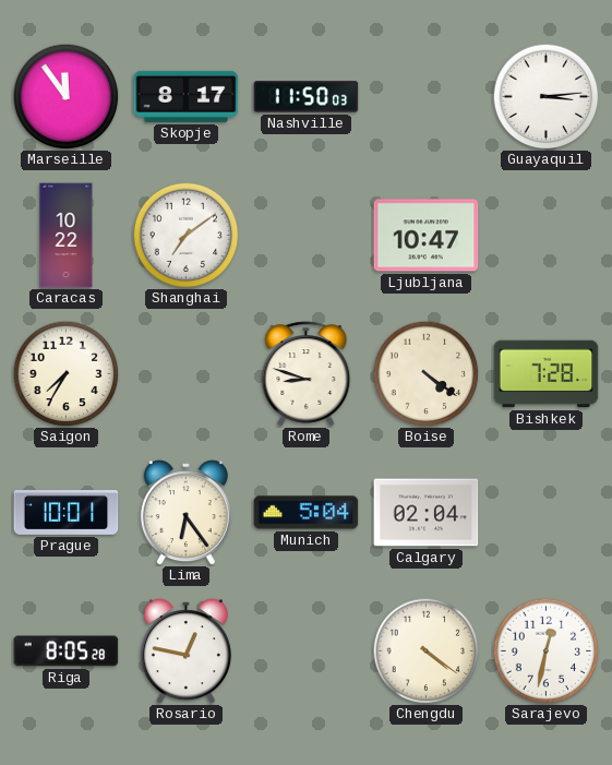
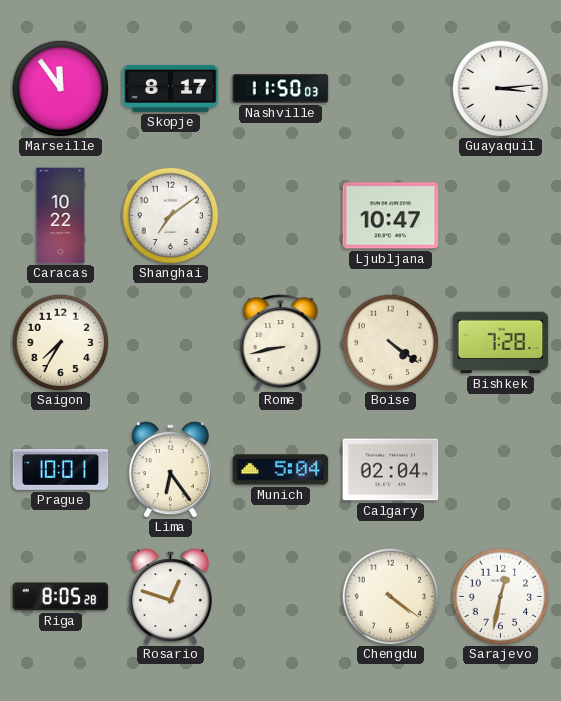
Rome: 8:48 -> 8:43
Rosario: 12:47 -> 12:48
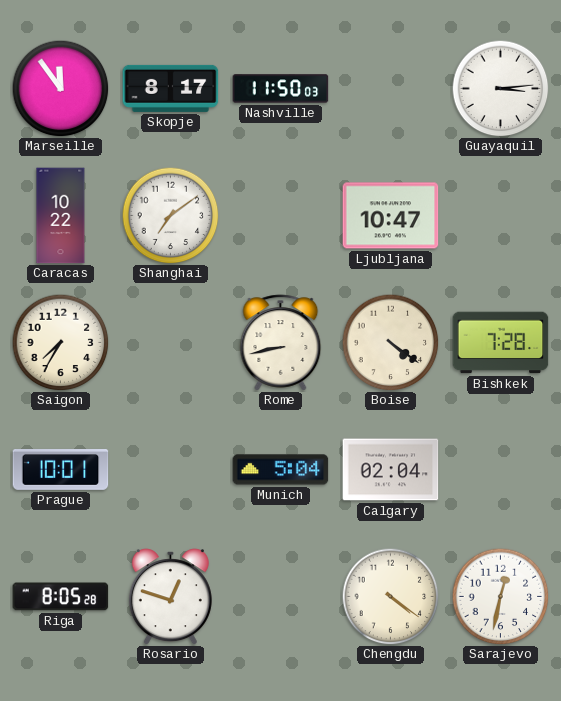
Lima: 6:24 -> none
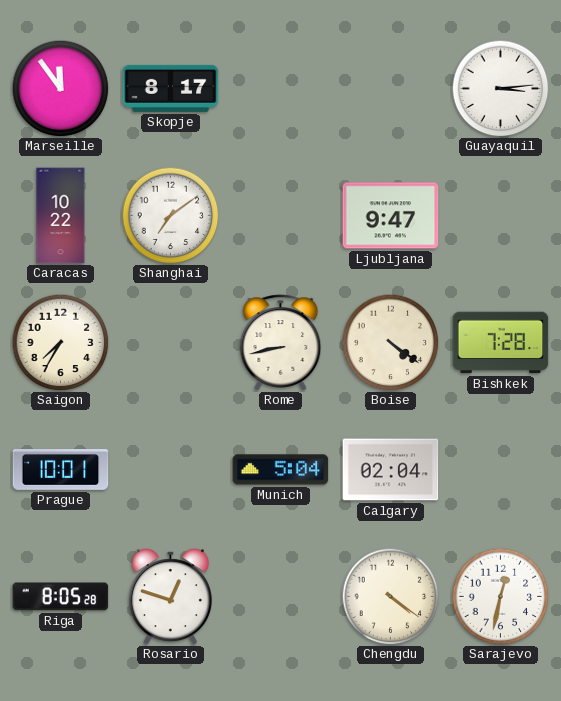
Nashville: 11:50 -> none
Ljubljana: 10:47 -> 9:47
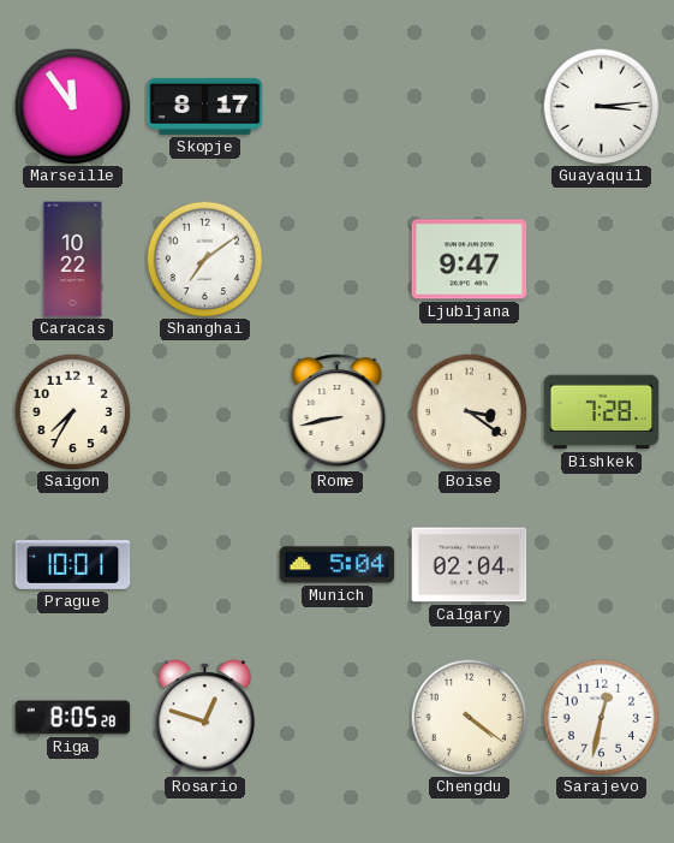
Boise: 4:21 -> 3:21
